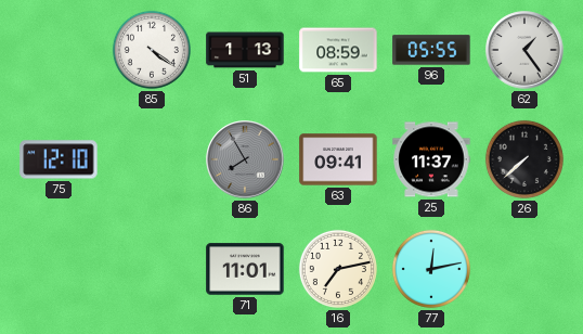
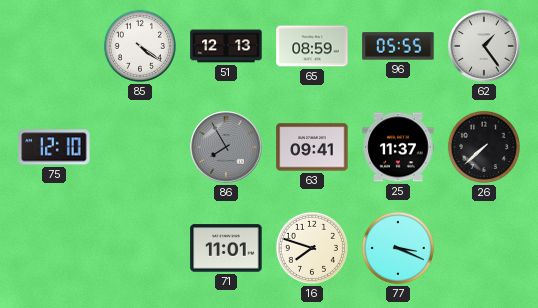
51: 1:13 -> 12:13
16: 7:13 -> 7:48
77: 12:13 -> 3:19
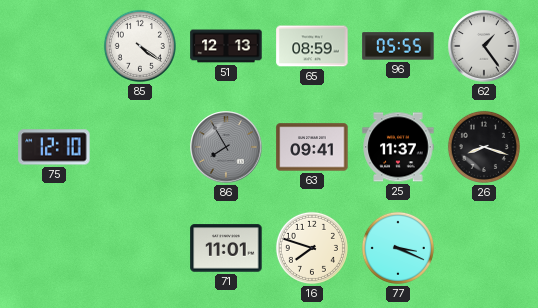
26: 7:38 -> 8:18
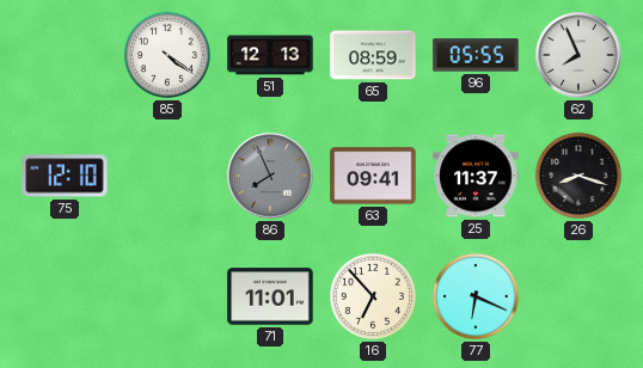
62: 1:24 -> 7:56
86: 7:55 -> 7:56
16: 7:48 -> 6:53
77: 3:19 -> 6:19
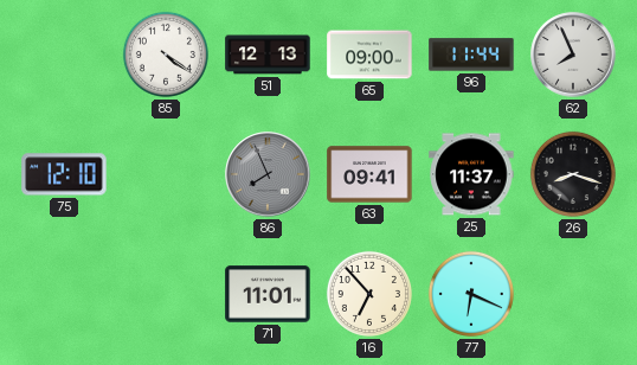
65: 08:59 -> 09:00
96: 05:55 -> 11:44
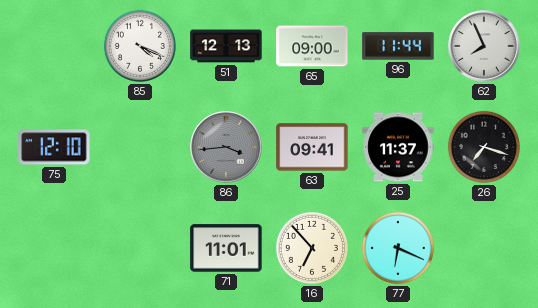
85: 4:21 -> 4:19
86: 7:56 -> 3:44
26: 8:18 -> 7:18
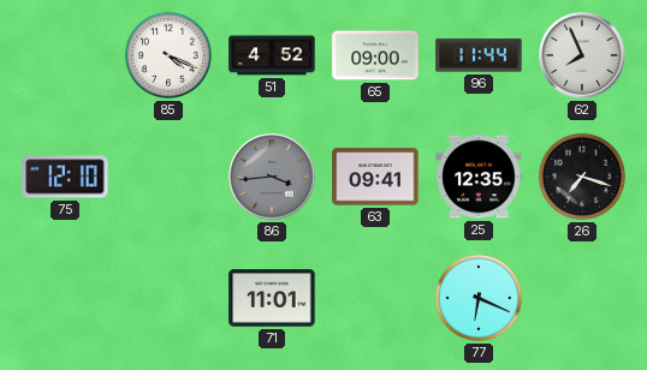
51: 12:13 -> 4:52
25: 11:37 -> 12:35
16: 6:53 -> none
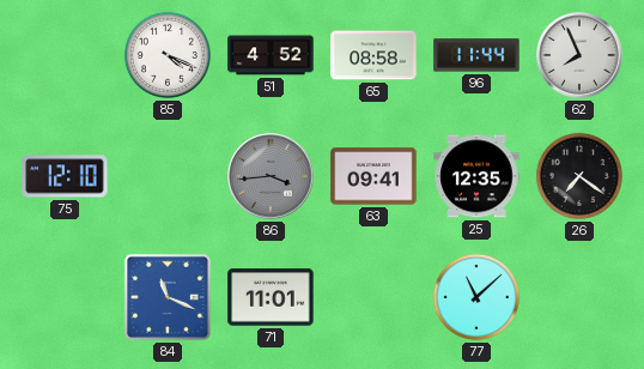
65: 09:00 -> 08:58
26: 7:18 -> 7:21
84: none -> 11:19
77: 6:19 -> 11:08
